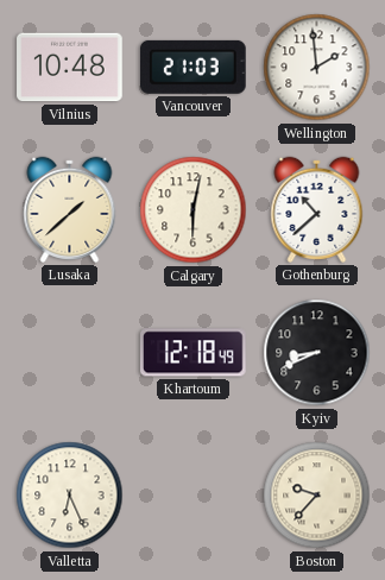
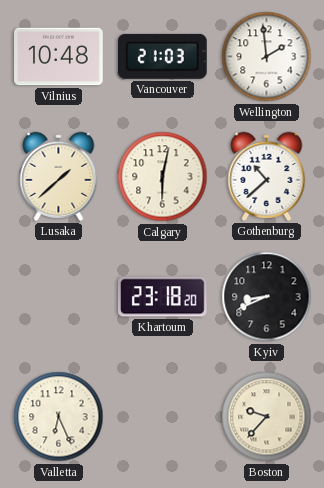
Khartoum: 12:18 -> 23:18
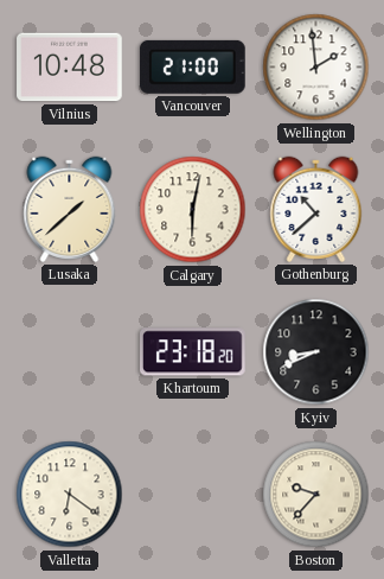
Vancouver: 21:03 -> 21:00
Valletta: 6:26 -> 6:21
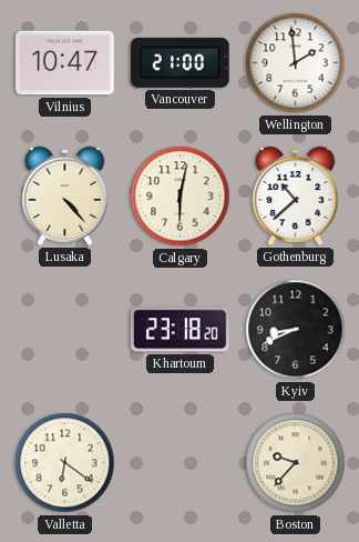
Vilnius: 10:48 -> 10:47
Lusaka: 1:38 -> 4:23
